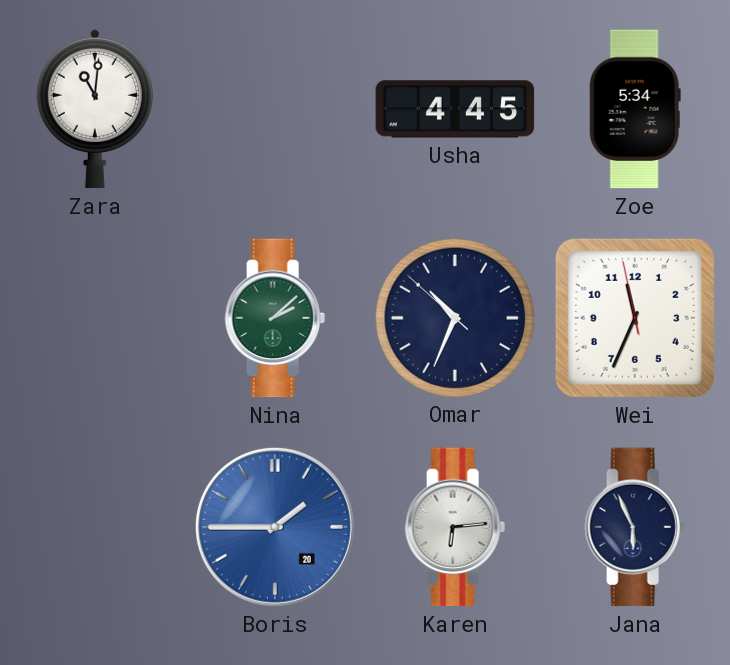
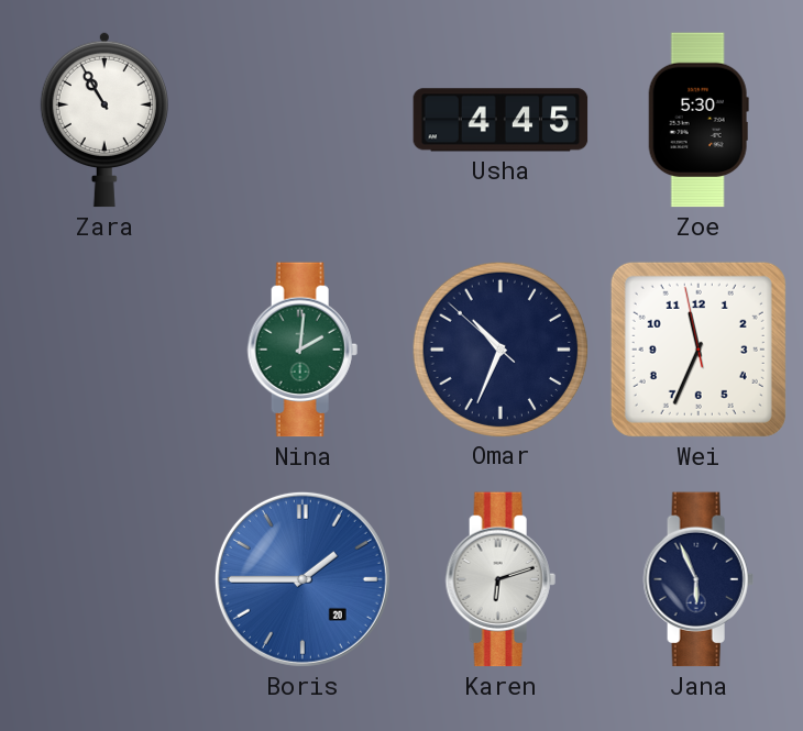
Zara: 11:01 -> 10:55
Zoe: 5:34 -> 5:30
Nina: 2:08 -> 2:01
Karen: 6:14 -> 6:12
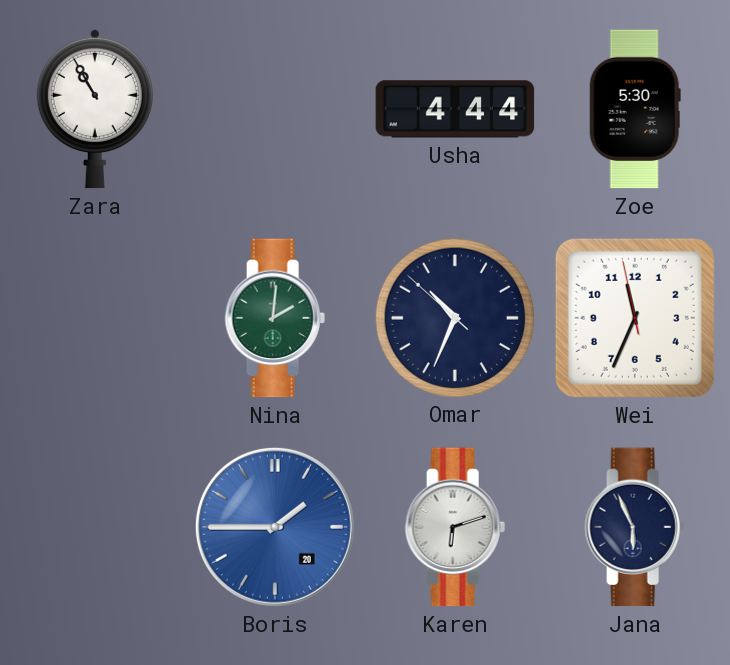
Usha: 4:45 -> 4:44
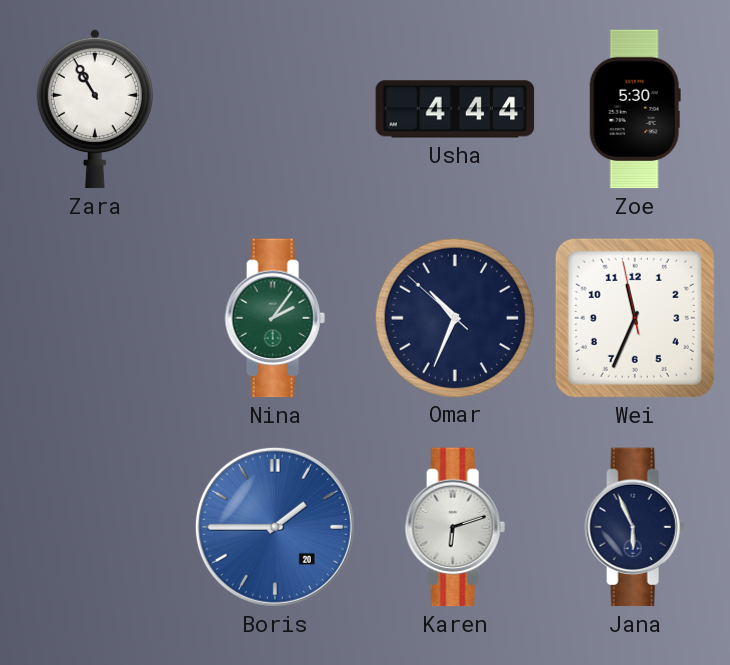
Nina: 2:01 -> 2:06
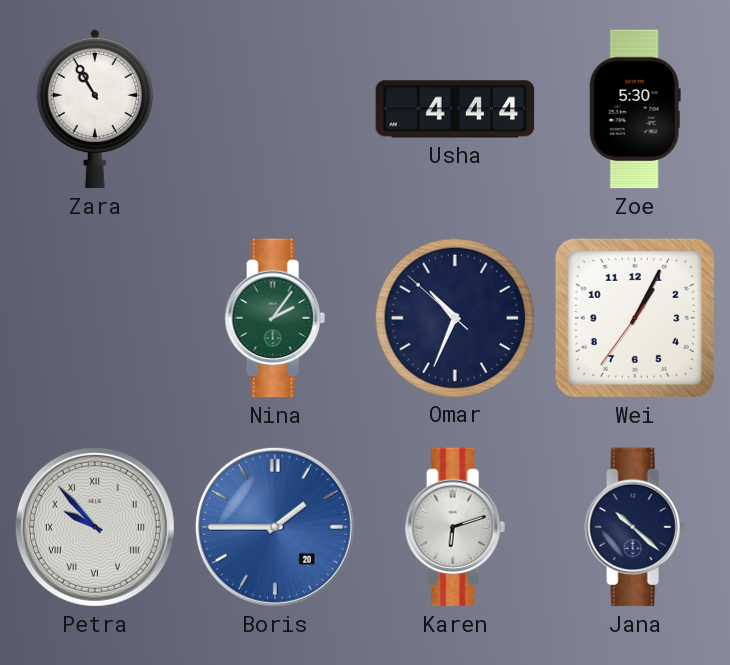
Wei: 11:33 -> 1:04
Petra: none -> 9:53
Jana: 5:56 -> 10:22
